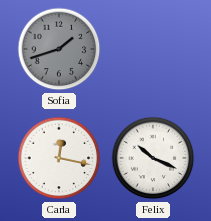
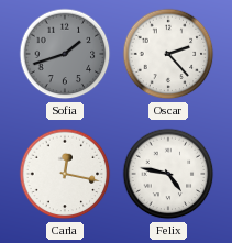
Oscar: none -> 2:23
Felix: 10:19 -> 4:47
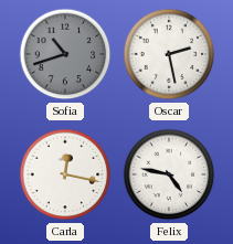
Sofia: 1:42 -> 10:42
Oscar: 2:23 -> 2:28
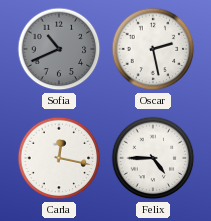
Sofia: 10:42 -> 10:41
Felix: 4:47 -> 4:45
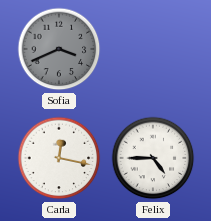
Sofia: 10:41 -> 3:41
Oscar: 2:28 -> none
